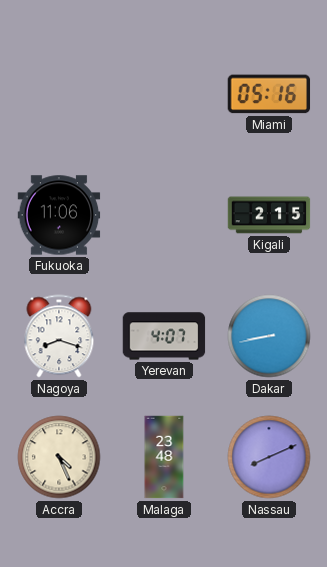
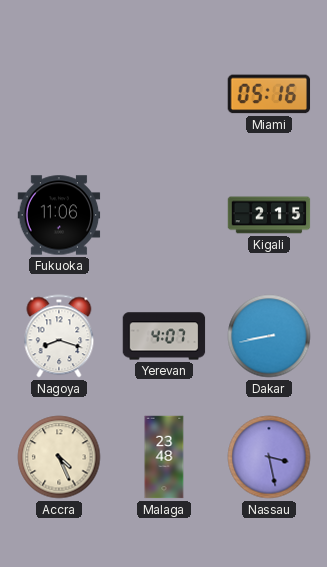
Nassau: 8:11 -> 3:28
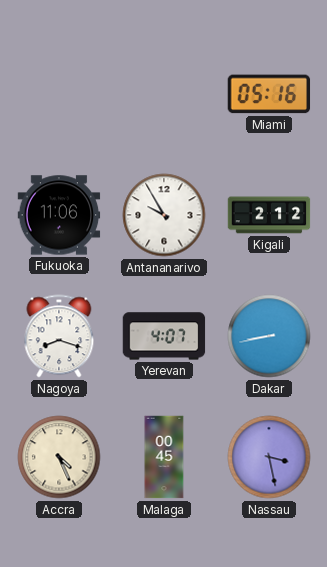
Antananarivo: none -> 9:55
Kigali: 2:15 -> 2:12
Malaga: 23:48 -> 00:45
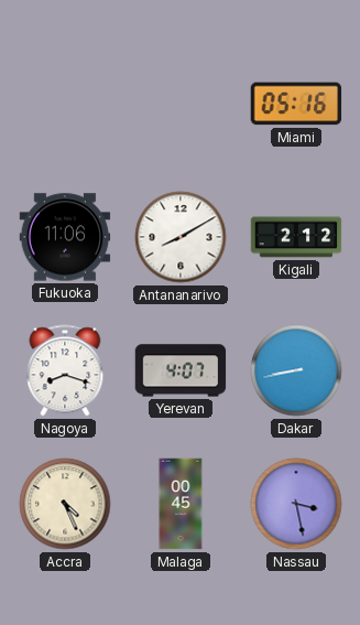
Antananarivo: 9:55 -> 8:10
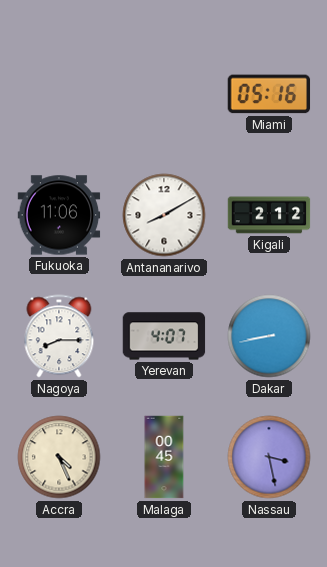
Nagoya: 8:18 -> 8:15
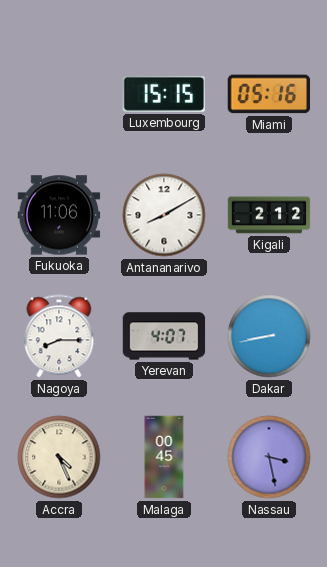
Luxembourg: none -> 15:15
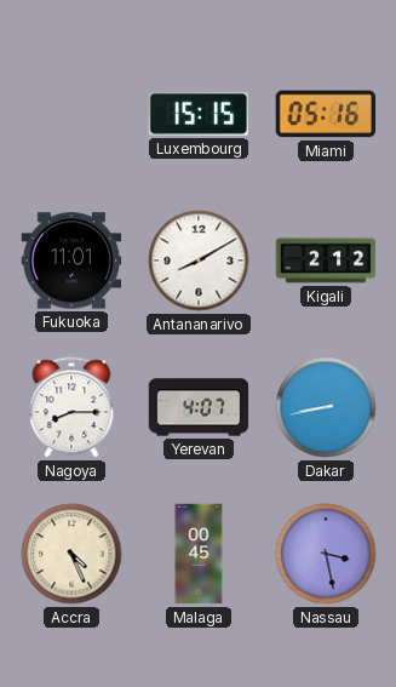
Fukuoka: 11:06 -> 11:01
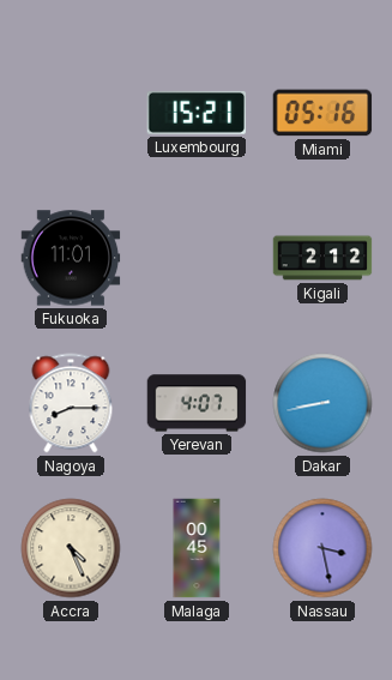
Luxembourg: 15:15 -> 15:21
Antananarivo: 8:10 -> none
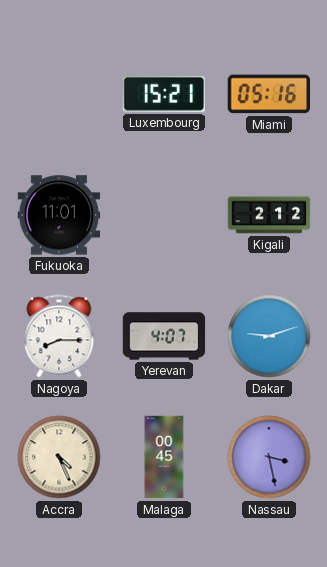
Dakar: 8:43 -> 9:12
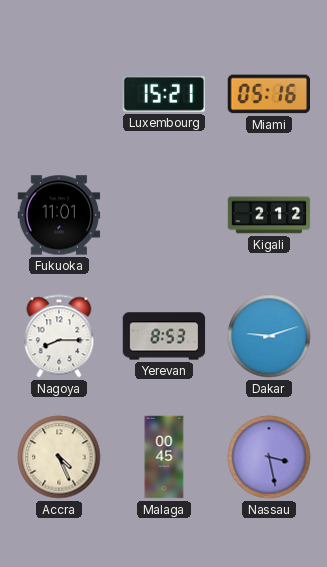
Yerevan: 4:07 -> 8:53
